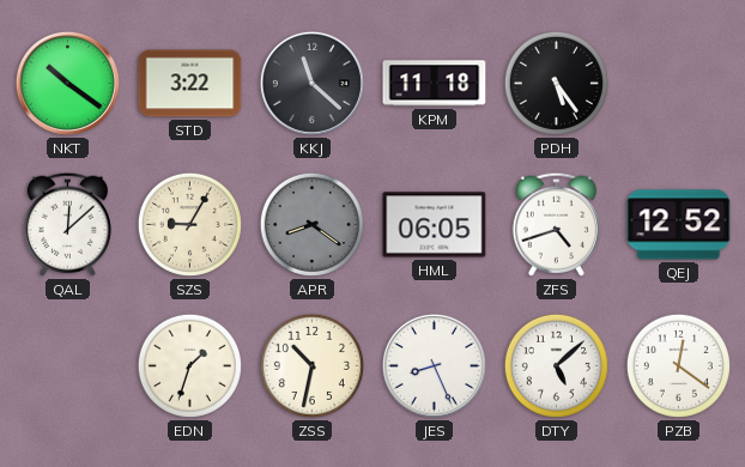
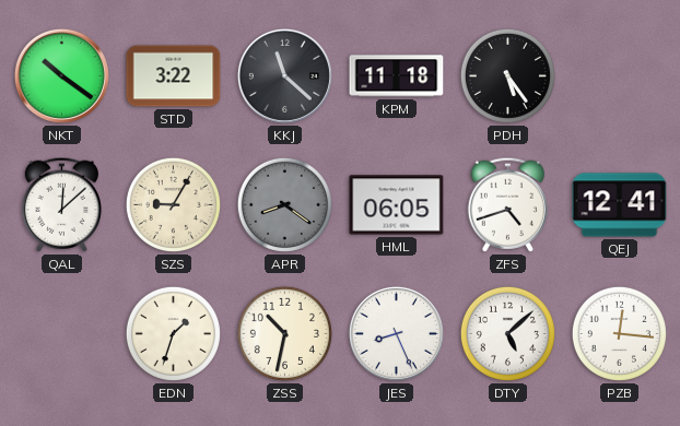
QEJ: 12:52 -> 12:41
PZB: 12:21 -> 12:16
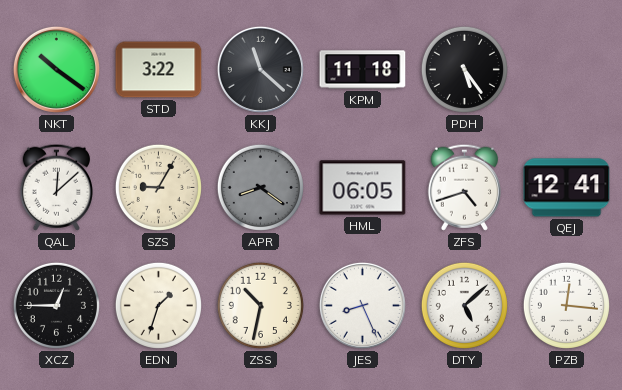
XCZ: none -> 12:45
